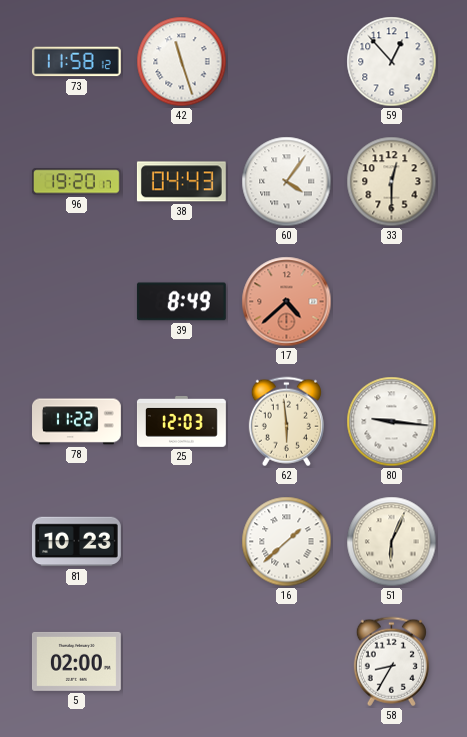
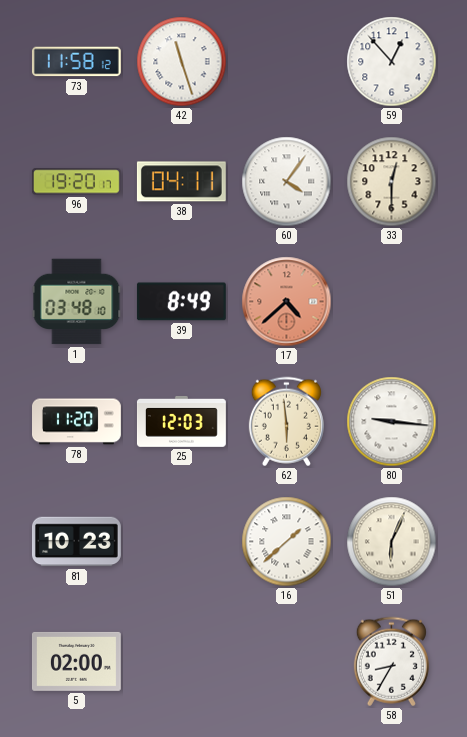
38: 04:43 -> 04:11
1: none -> 03:48
78: 11:22 -> 11:20
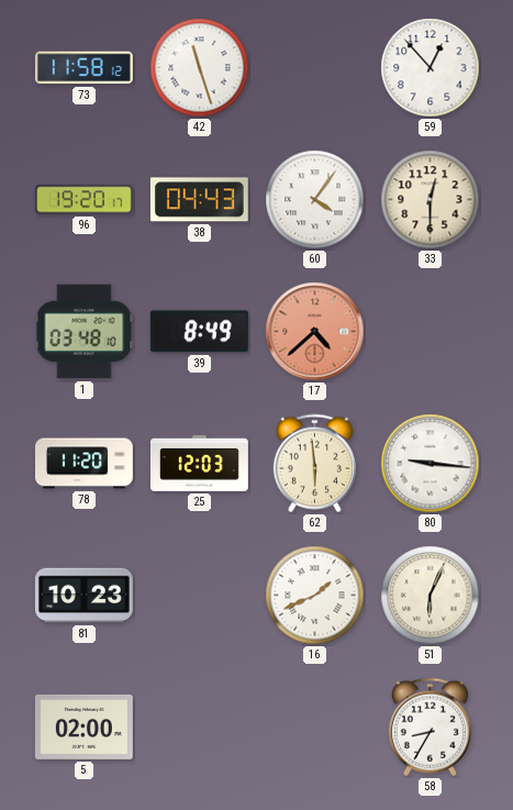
38: 04:11 -> 04:43
16: 1:38 -> 1:41
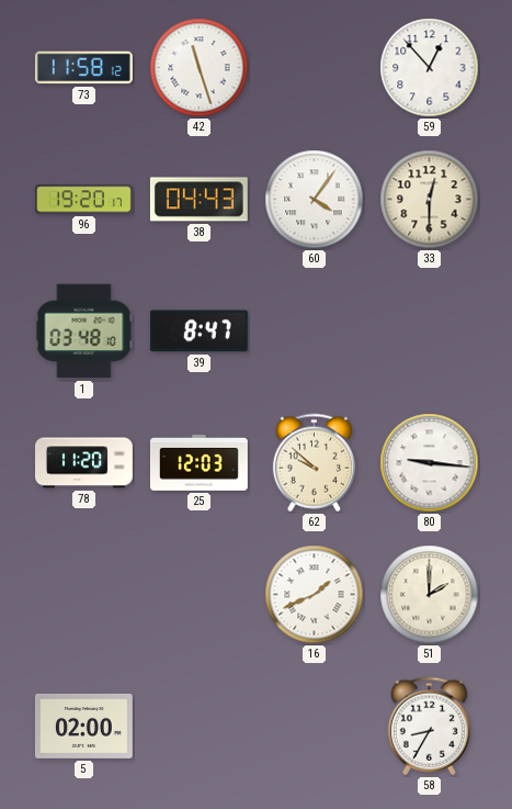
39: 8:49 -> 8:47
17: 4:38 -> none
62: 5:59 -> 9:52
81: 10:23 -> none
51: 6:04 -> 2:00
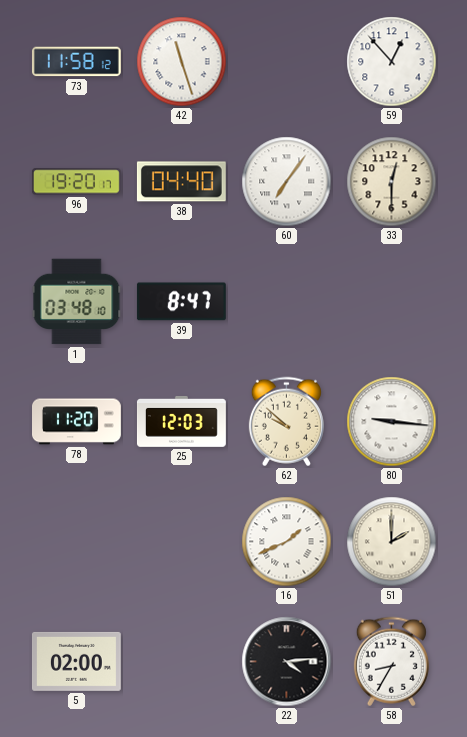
38: 04:43 -> 04:40
60: 4:06 -> 7:06
22: none -> 4:14
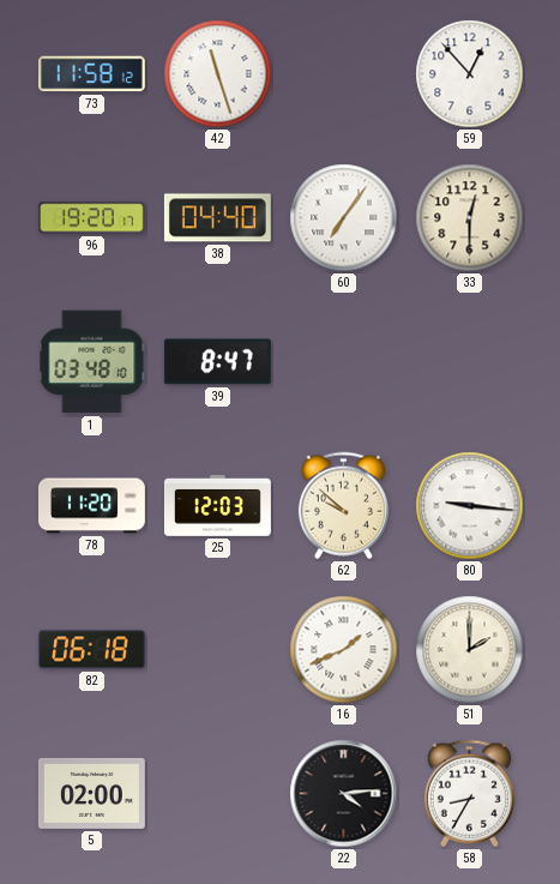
82: none -> 06:18
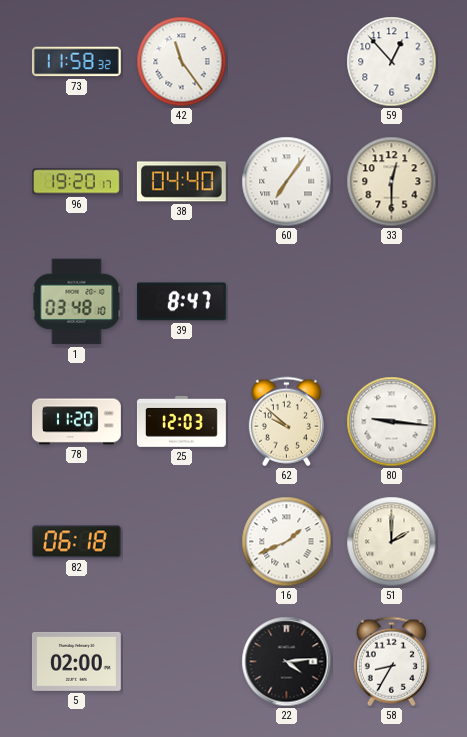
73: 11:58:12 -> 11:58:32
42: 11:27 -> 11:24
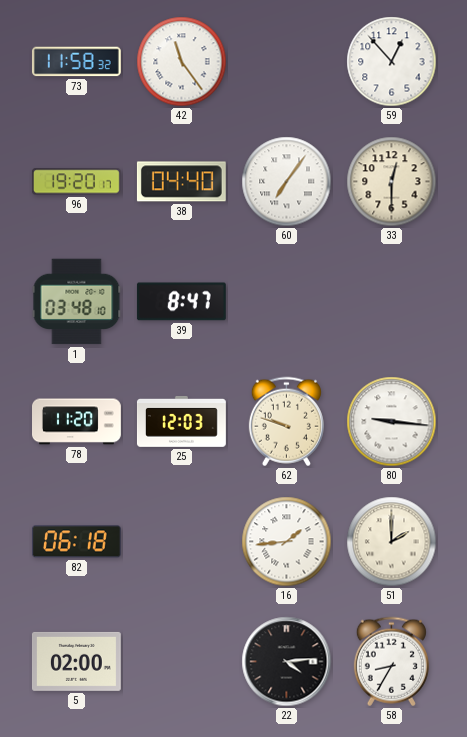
62: 9:52 -> 9:48
16: 1:41 -> 1:44
